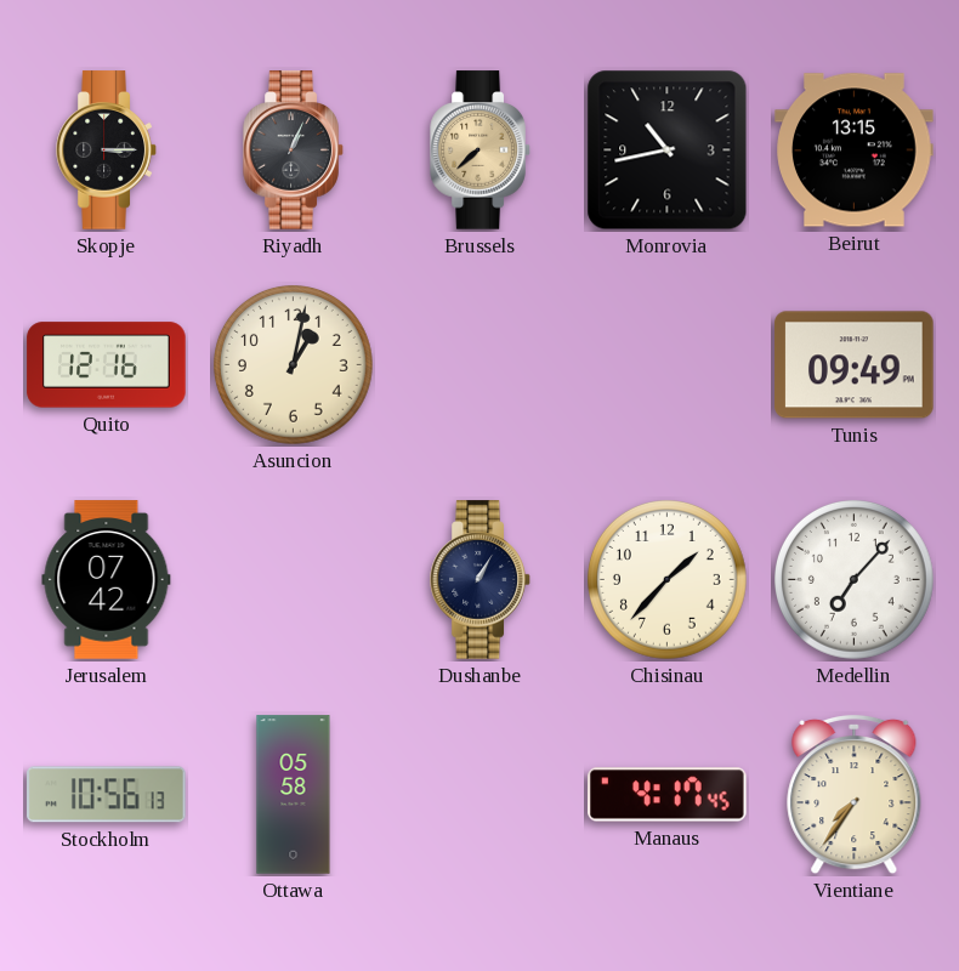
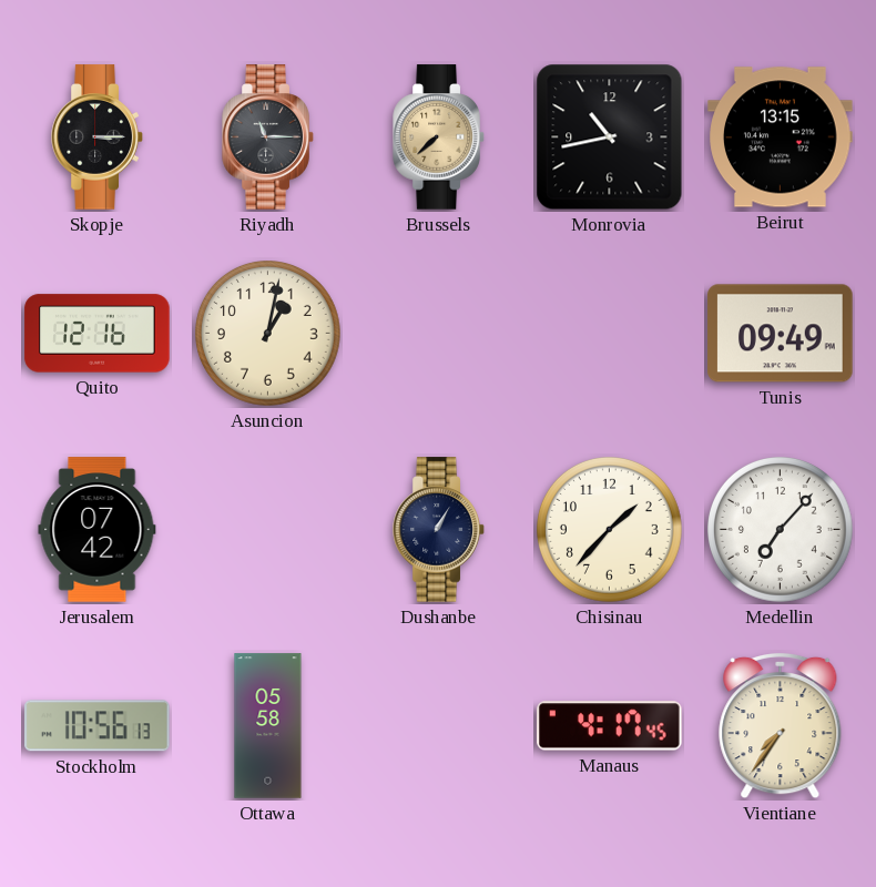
Riyadh: 1:04 -> 11:15
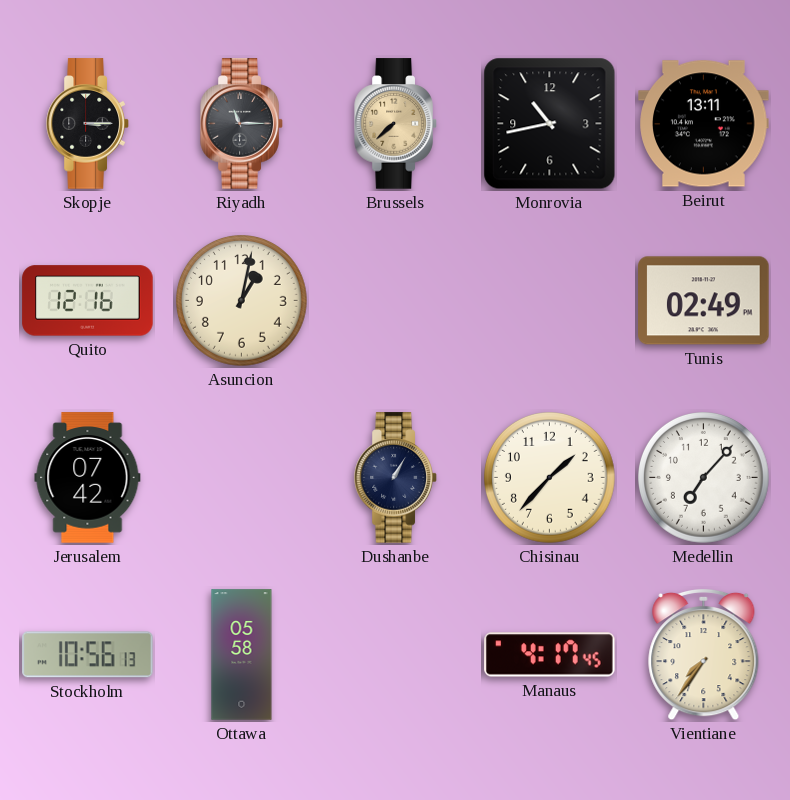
Beirut: 13:15 -> 13:11
Tunis: 09:49 -> 02:49
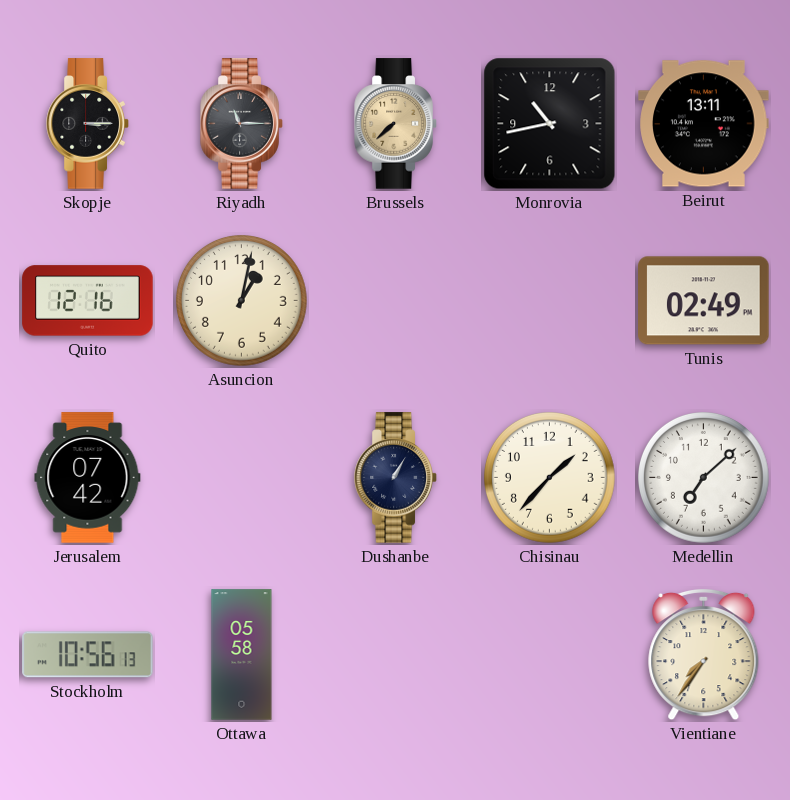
Medellin: 7:07 -> 7:08
Manaus: 4:17 -> none
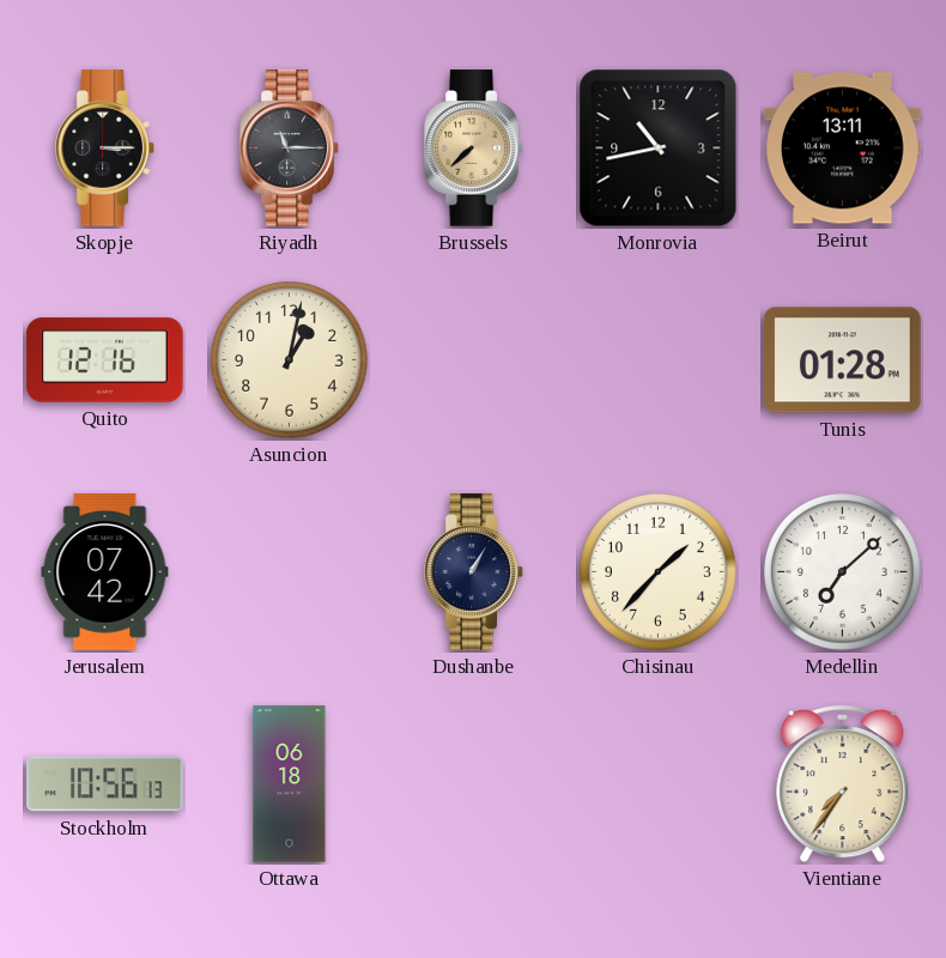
Tunis: 02:49 -> 01:28
Ottawa: 05:58 -> 06:18
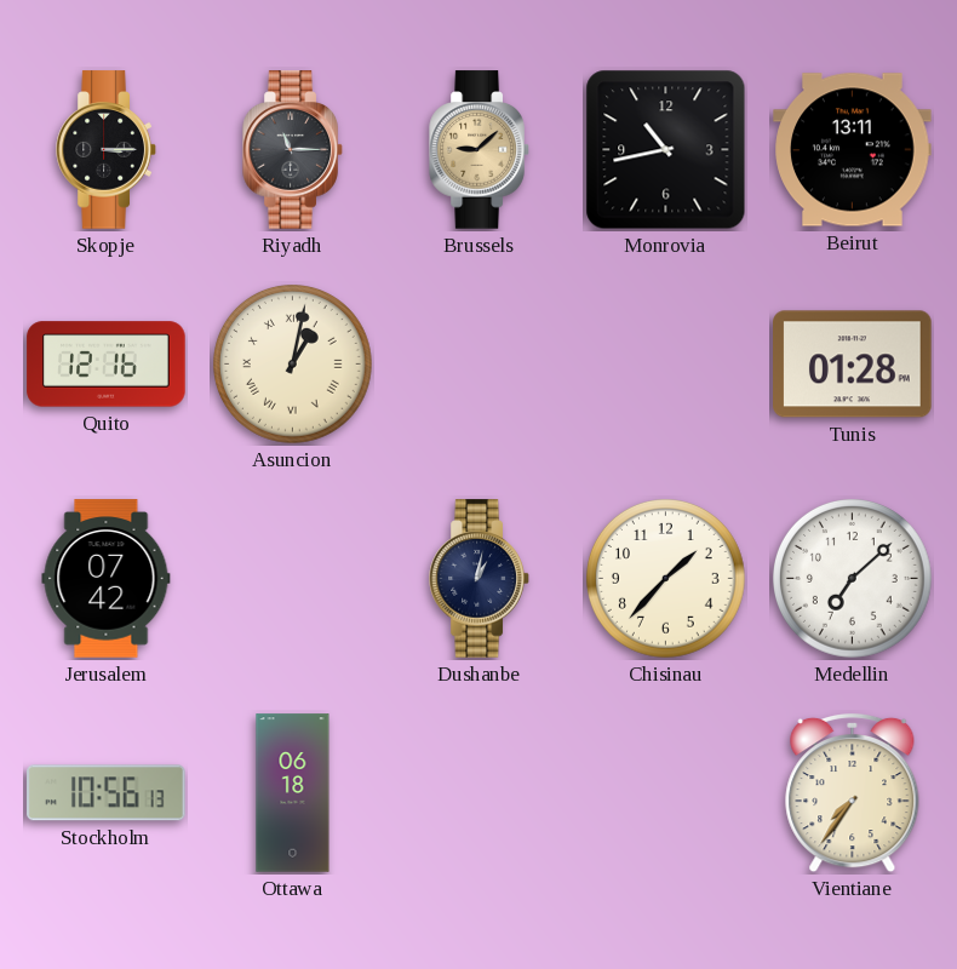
Brussels: 7:38 -> 9:08
Asuncion numerals: Arabic -> Roman
Dushanbe: 1:05 -> 1:02
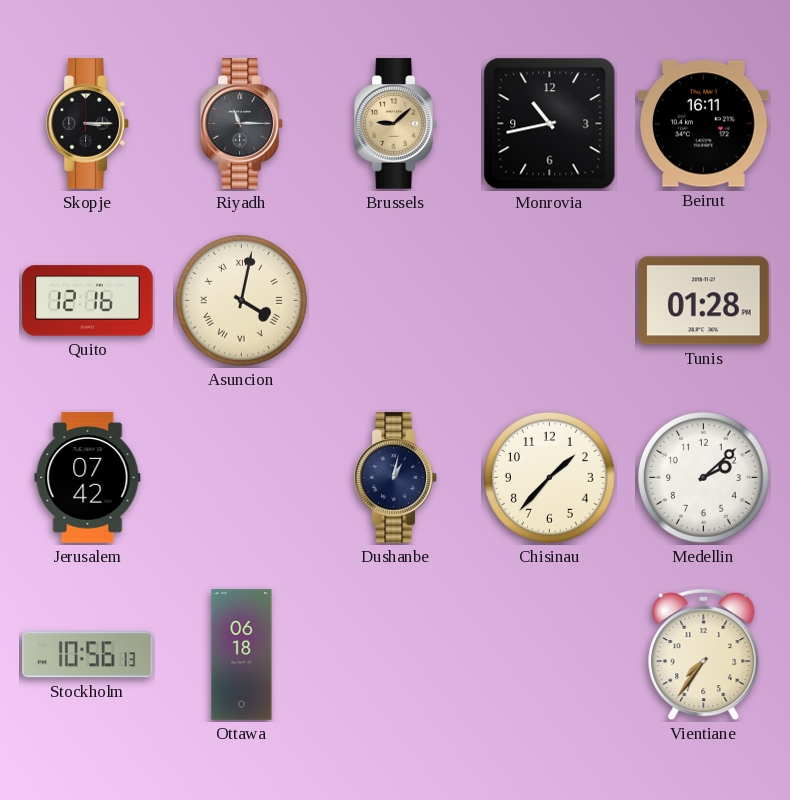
Beirut: 13:11 -> 16:11
Asuncion: 1:02 -> 4:02
Medellin: 7:08 -> 2:08
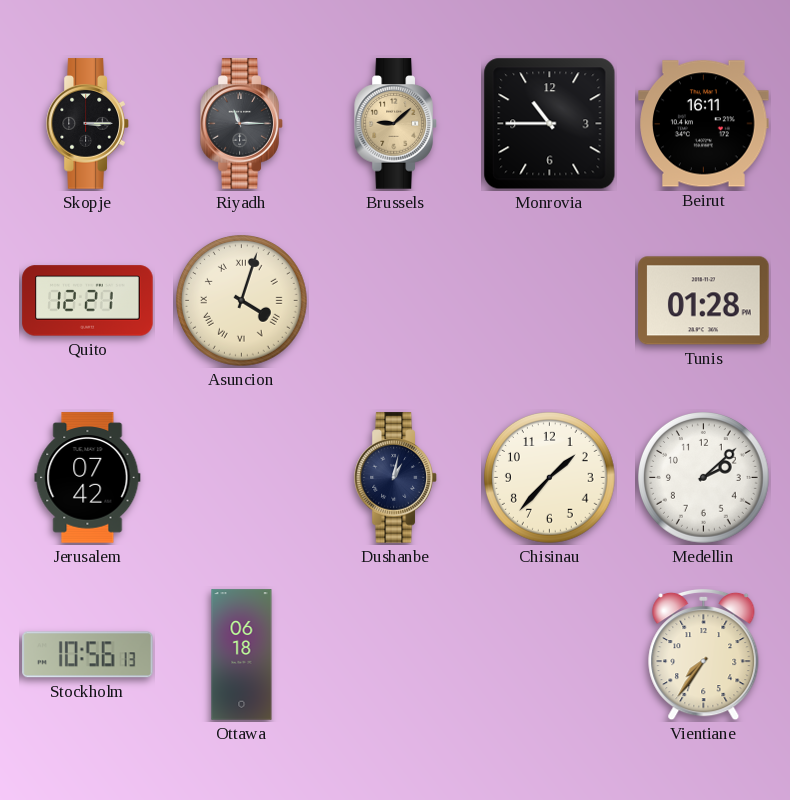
Monrovia: 10:43 -> 10:45
Quito: 12:16 -> 12:21
Asuncion: 4:02 -> 4:03
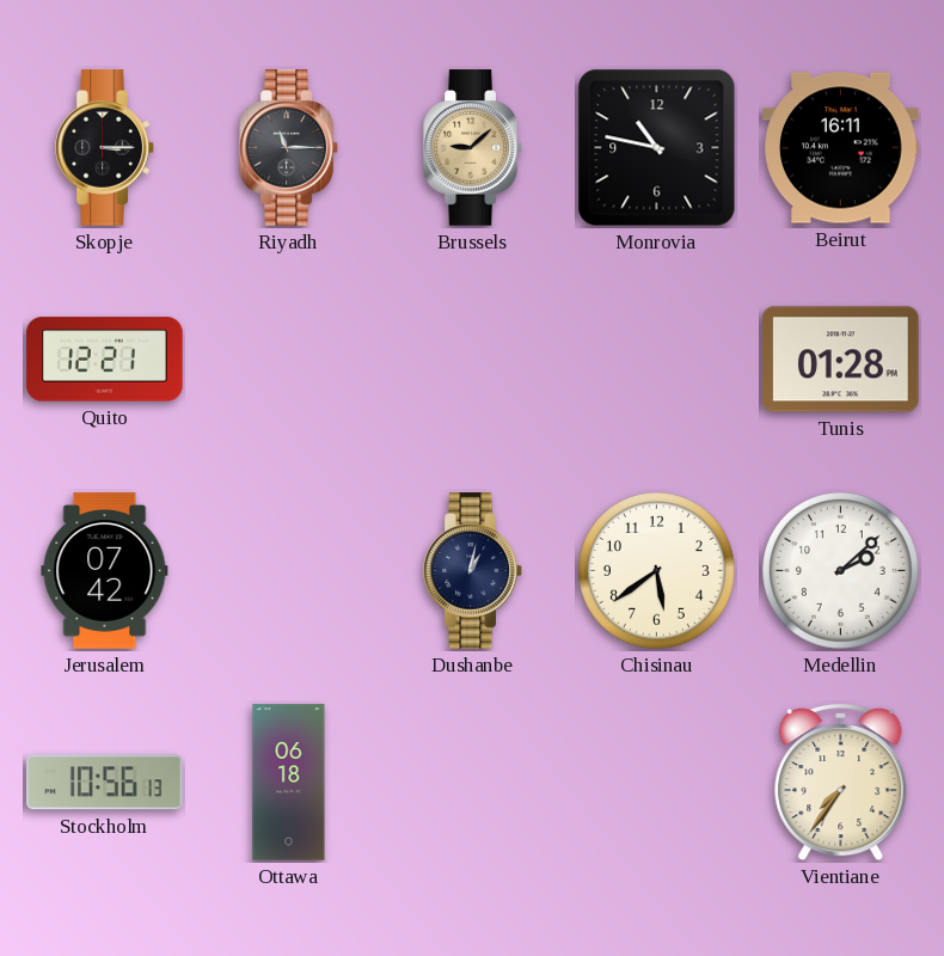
Monrovia: 10:45 -> 10:47
Asuncion: 4:03 -> none
Chisinau: 1:37 -> 5:39
